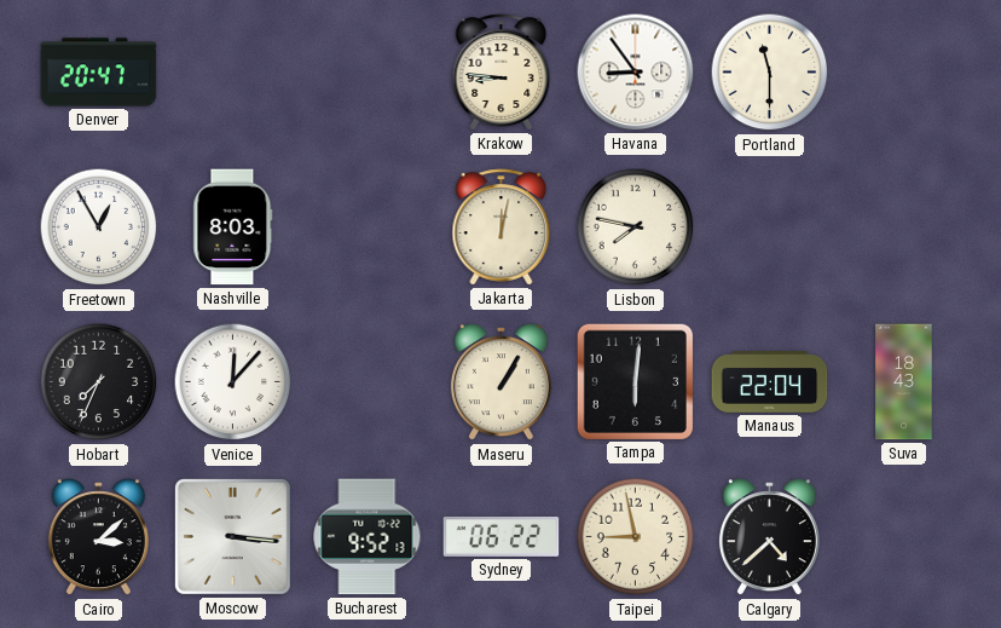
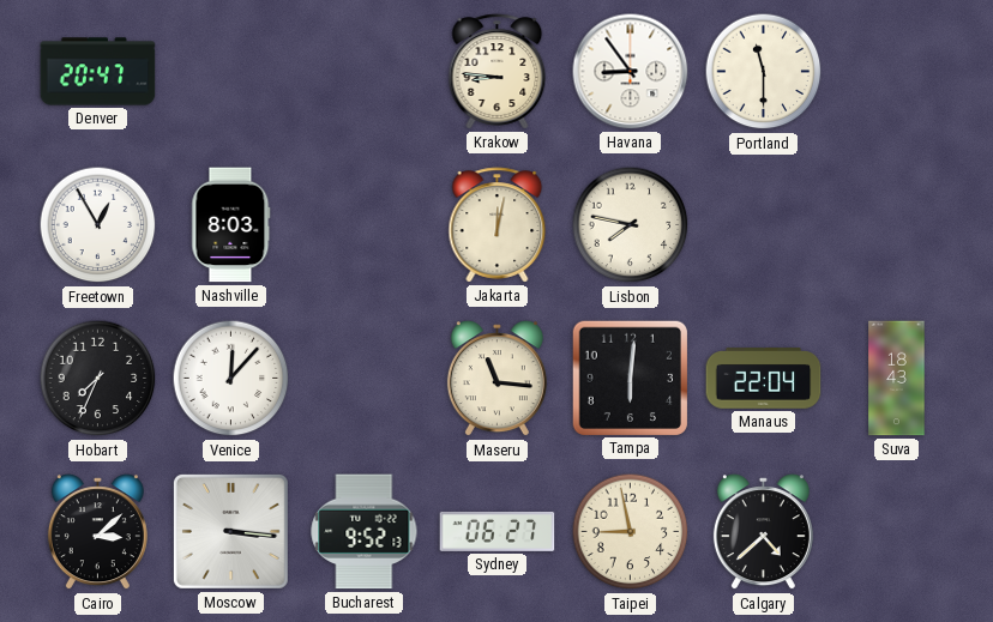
Maseru: 1:05 -> 11:16
Sydney: 06:22 -> 06:27
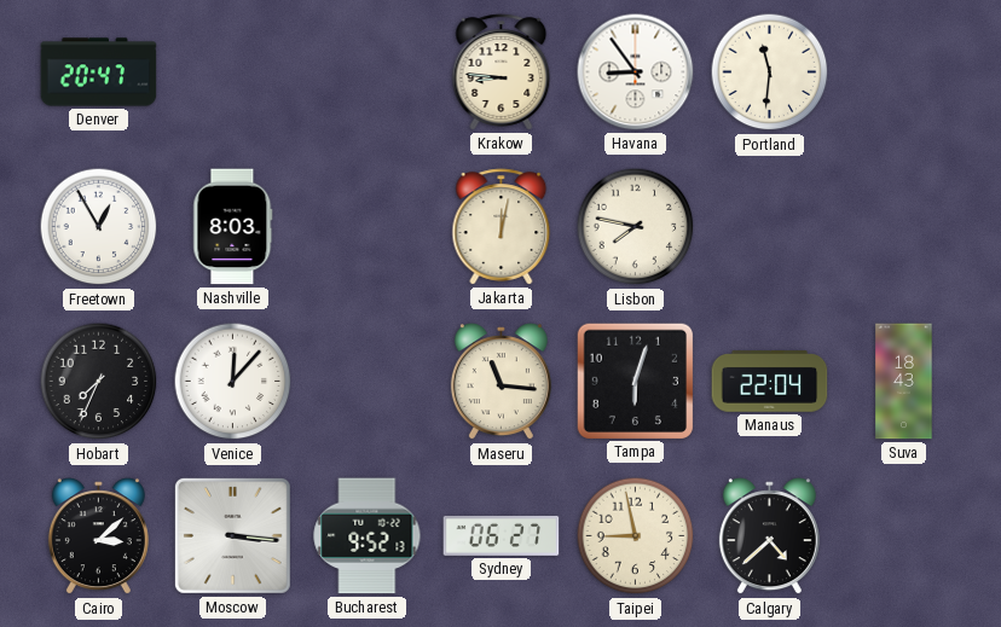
Portland: 11:30 -> 11:31
Tampa: 6:01 -> 6:03
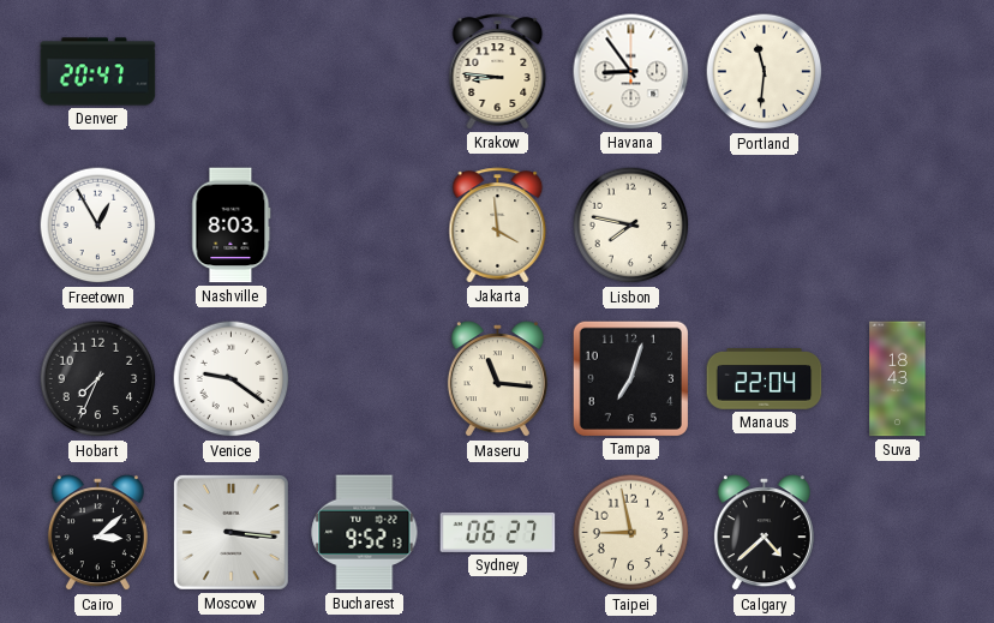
Jakarta: 12:02 -> 3:59
Venice: 12:07 -> 9:21
Tampa: 6:03 -> 7:03
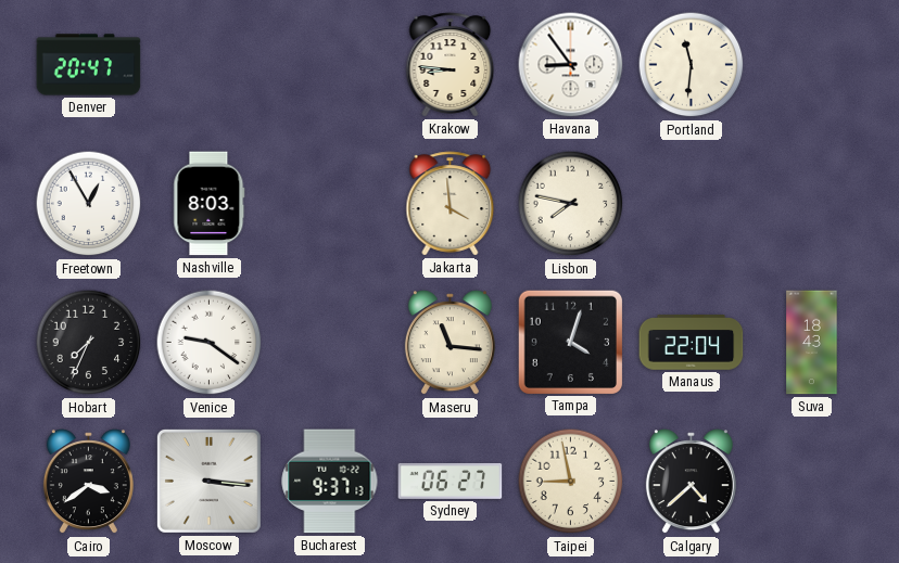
Tampa: 7:03 -> 4:03
Cairo: 3:08 -> 3:39
Bucharest: 9:52 -> 9:37
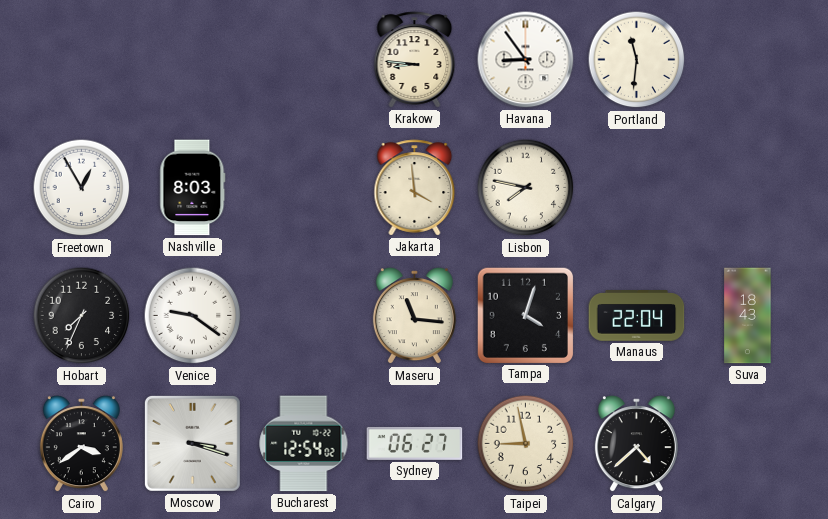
Denver: 20:47 -> none
Moscow: 3:16 -> 3:18
Bucharest: 9:37 -> 12:54
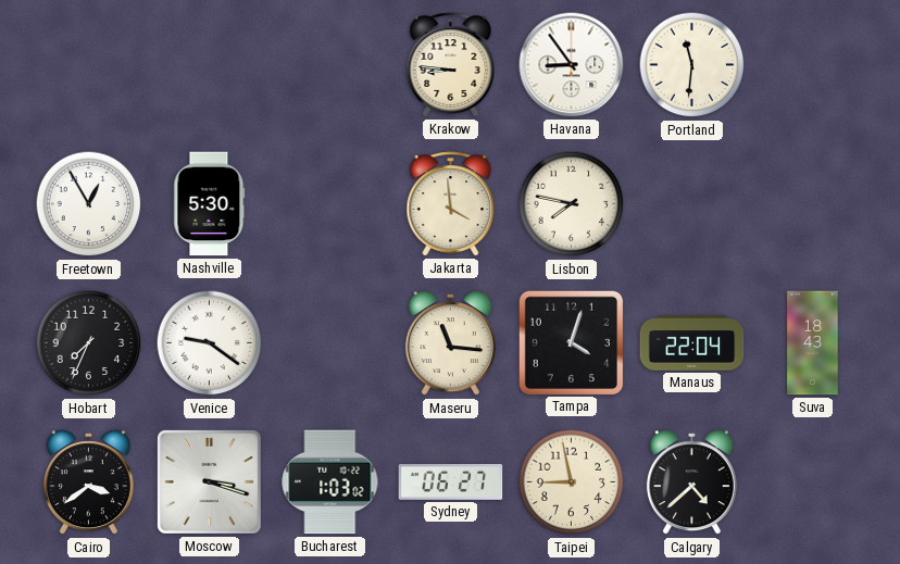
Nashville: 8:03 -> 5:30
Bucharest: 12:54 -> 1:03
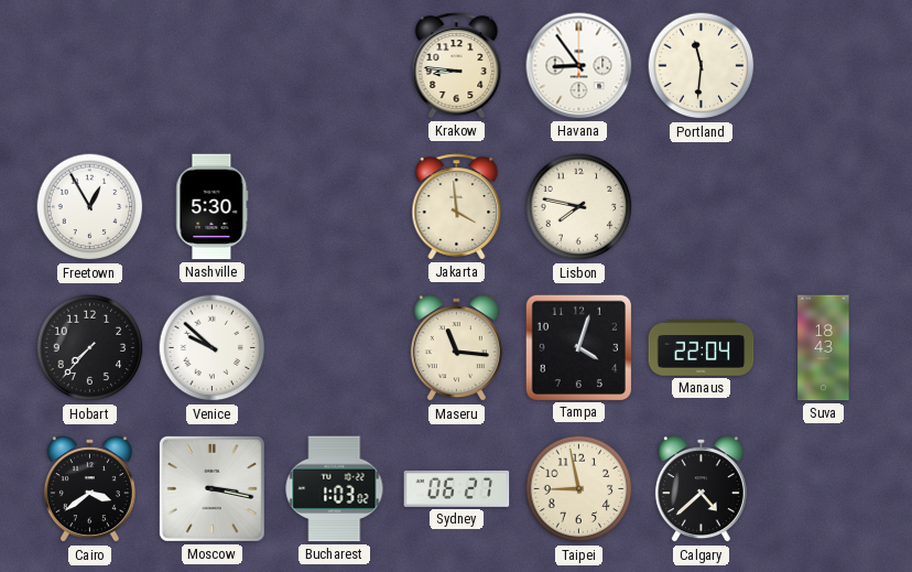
Hobart: 7:34 -> 7:37
Venice: 9:21 -> 9:52
Moscow: 3:18 -> 3:17
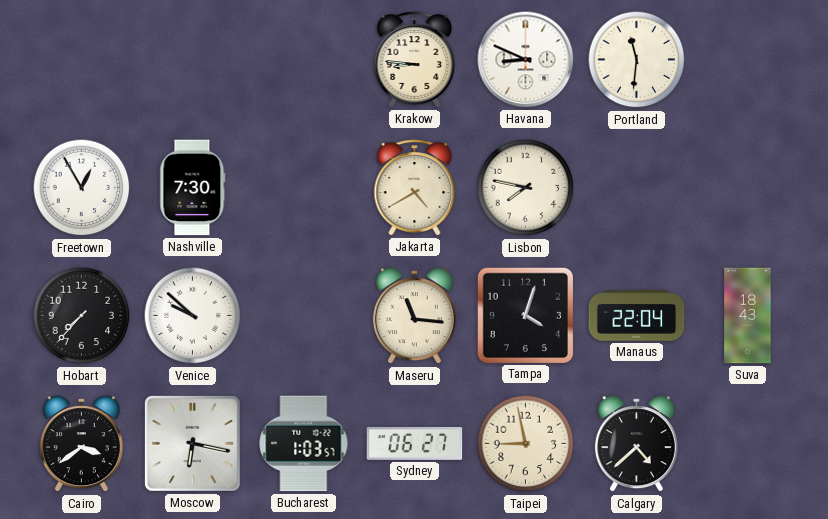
Havana: 8:54 -> 8:49
Nashville: 5:30 -> 7:30
Jakarta: 3:59 -> 4:40
Moscow: 3:17 -> 6:17
Bucharest: 1:03:02 -> 1:03:57
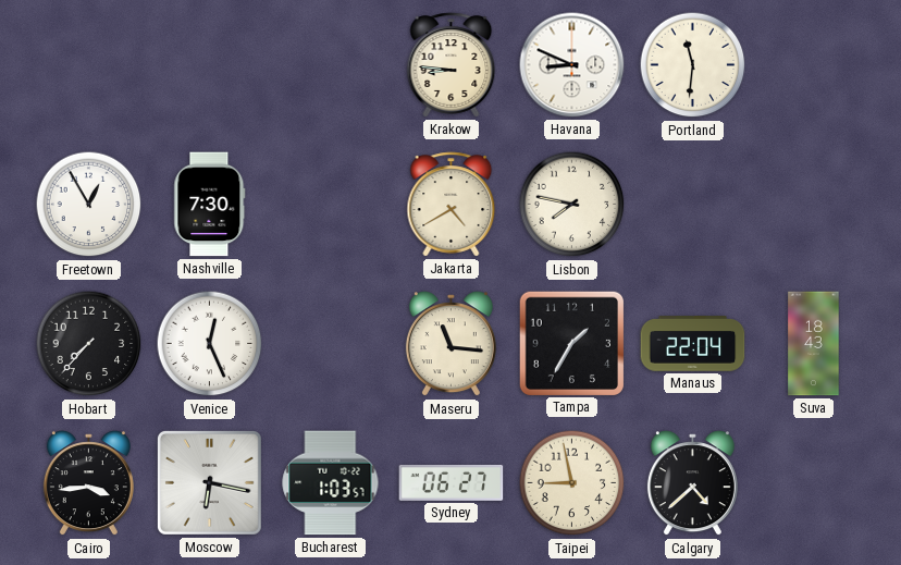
Venice: 9:52 -> 12:26
Tampa: 4:03 -> 1:35
Cairo: 3:39 -> 3:44
